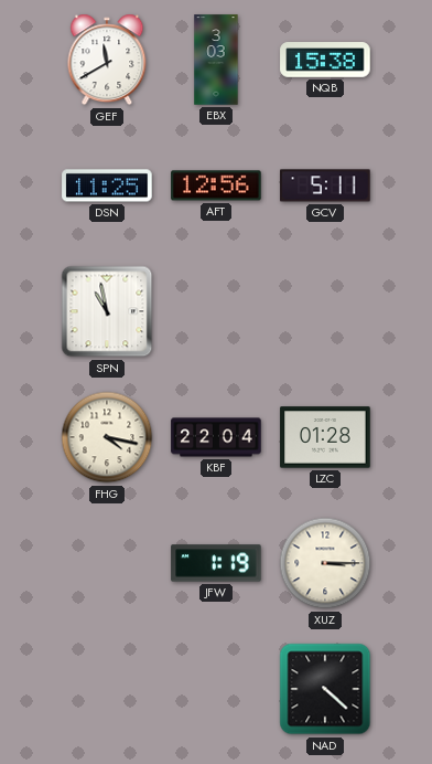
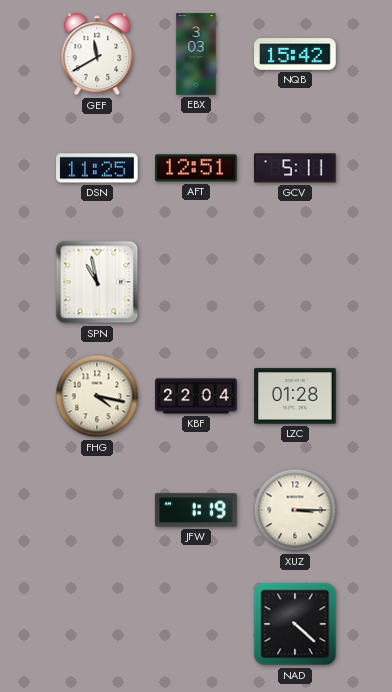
NQB: 15:38 -> 15:42
AFT: 12:56 -> 12:51
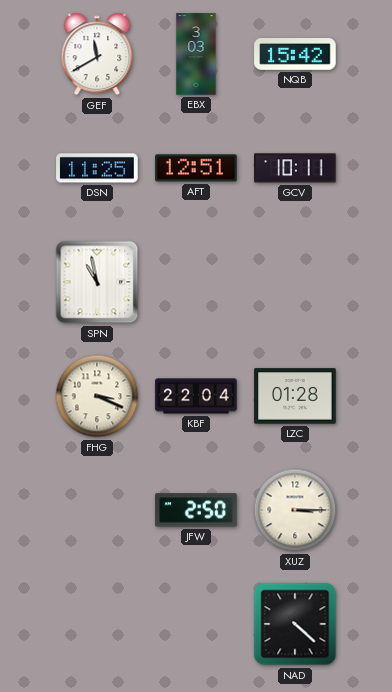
GCV: 5:11 -> 10:11
FHG: 4:17 -> 3:19
JFW: 1:19 -> 2:50
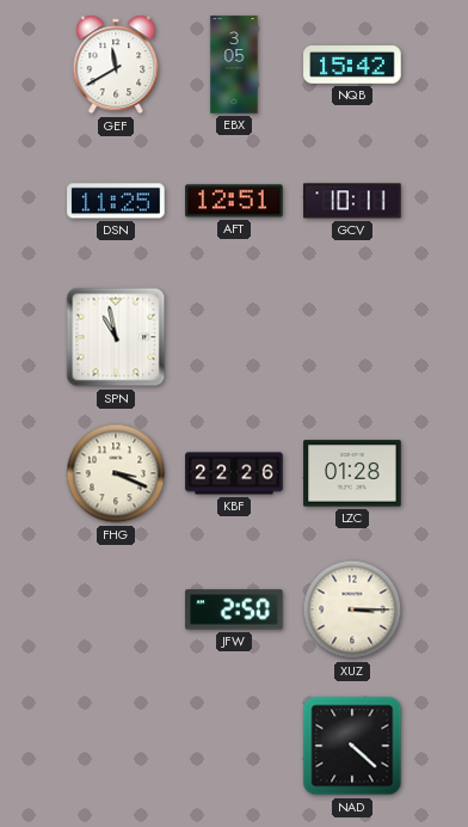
EBX: 3:03 -> 3:05
KBF: 22:04 -> 22:26
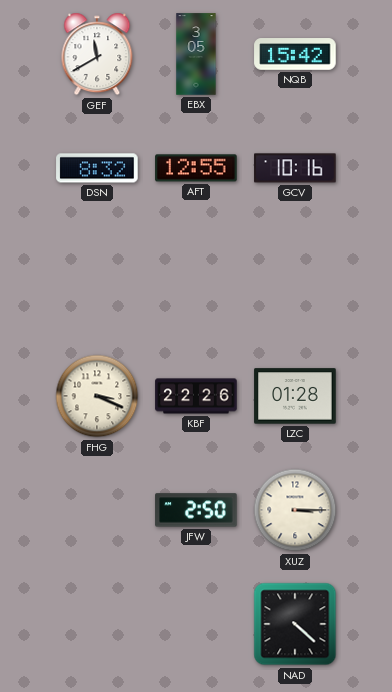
DSN: 11:25 -> 8:32
AFT: 12:51 -> 12:55
GCV: 10:11 -> 10:16
SPN: 10:58 -> none
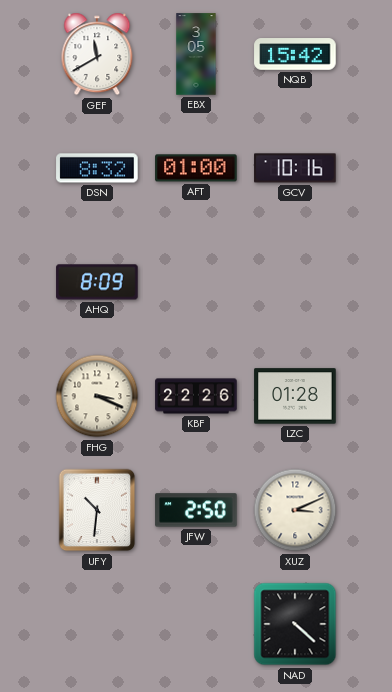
AFT: 12:55 -> 01:00
AHQ: none -> 8:09
UFY: none -> 10:31
XUZ: 3:15 -> 3:11
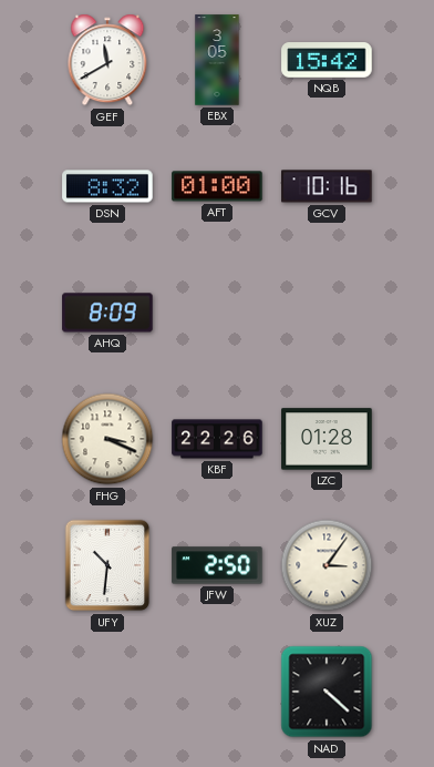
XUZ: 3:11 -> 3:06
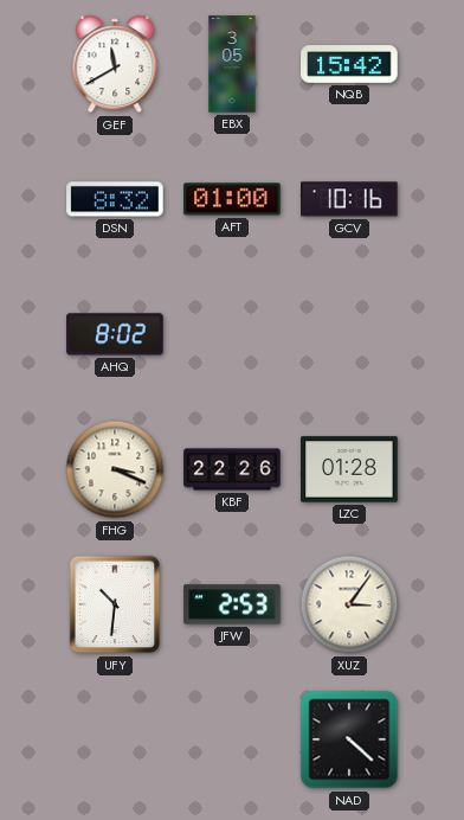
AHQ: 8:09 -> 8:02
JFW: 2:50 -> 2:53
